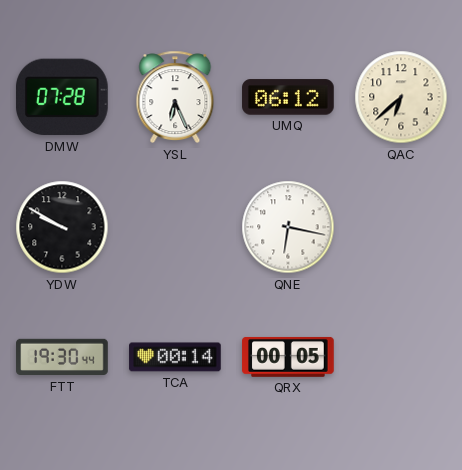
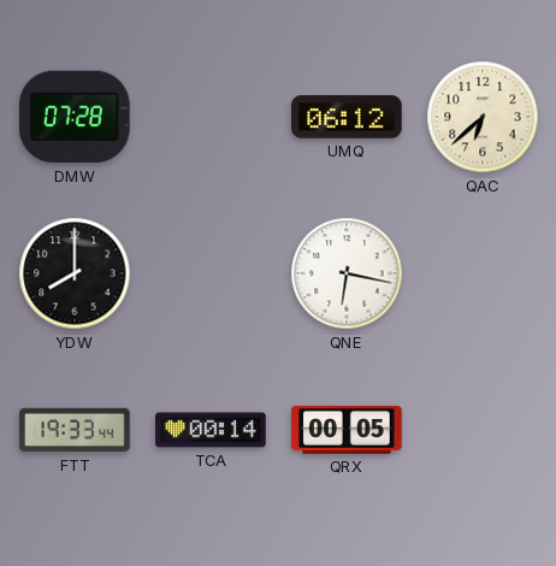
YSL: 6:26 -> none
YDW: 9:50 -> 8:00
FTT: 19:30 -> 19:33
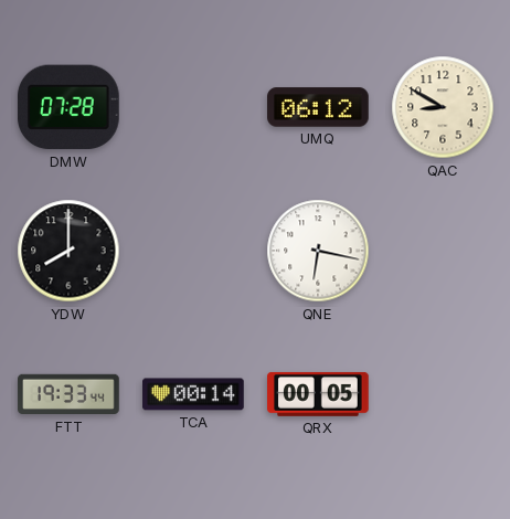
QAC: 6:38 -> 8:50
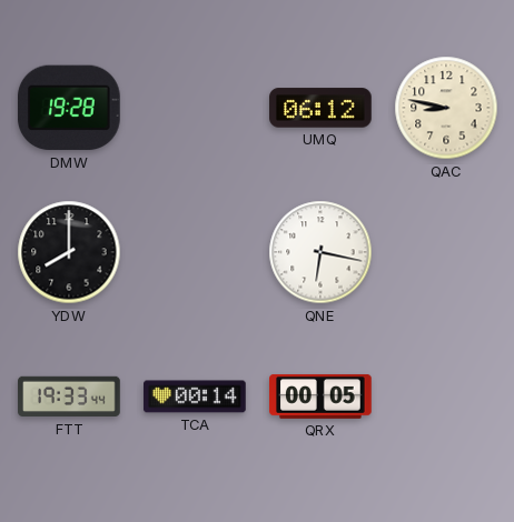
DMW: 07:28 -> 19:28
QAC: 8:50 -> 8:47
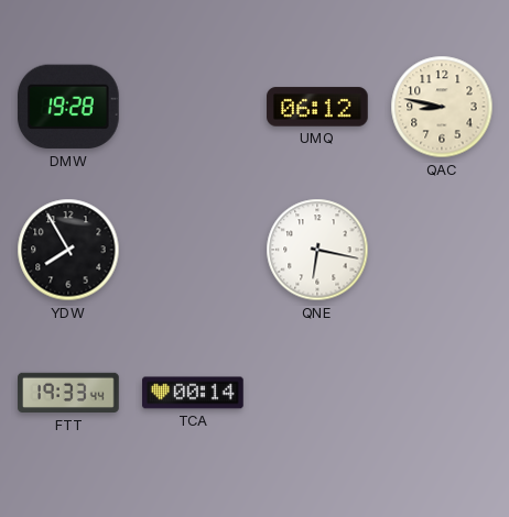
YDW: 8:00 -> 7:55
QRX: 00:05 -> none
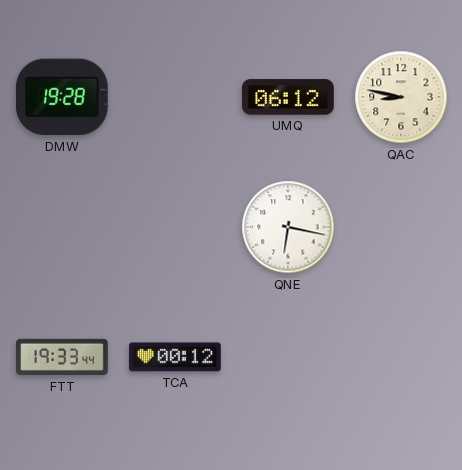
YDW: 7:55 -> none
TCA: 00:14 -> 00:12
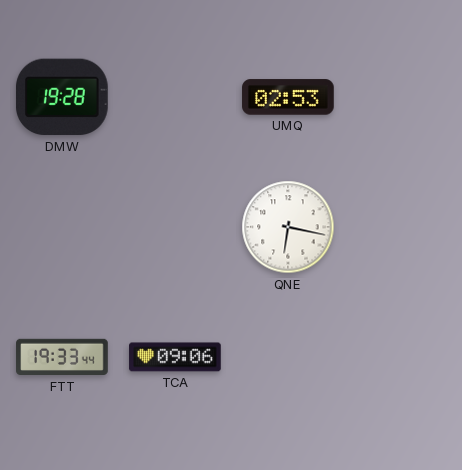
UMQ: 06:12 -> 02:53
QAC: 8:47 -> none
TCA: 00:12 -> 09:06
